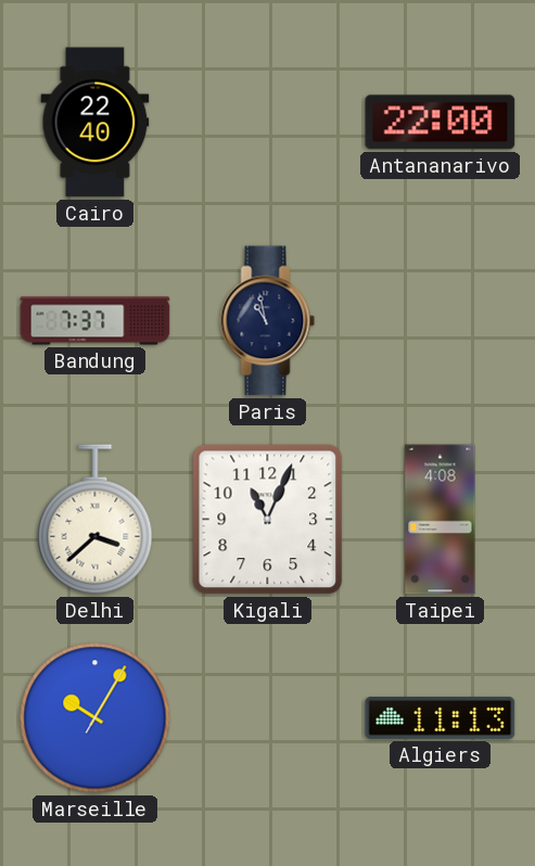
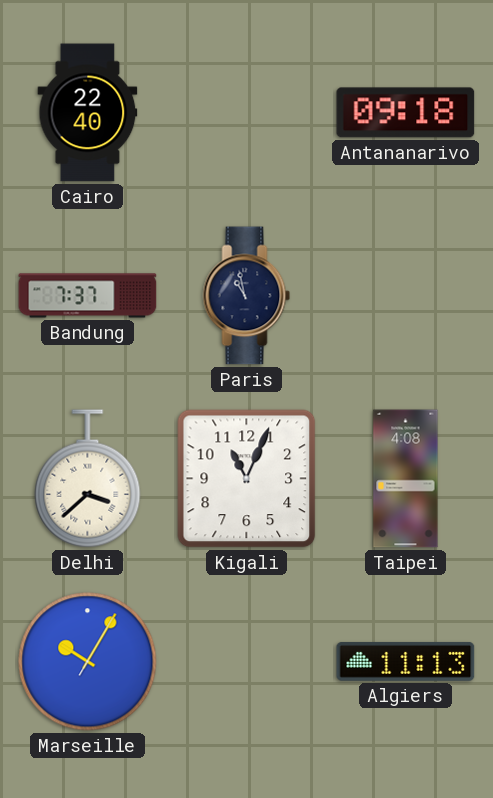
Antananarivo: 22:00 -> 09:18
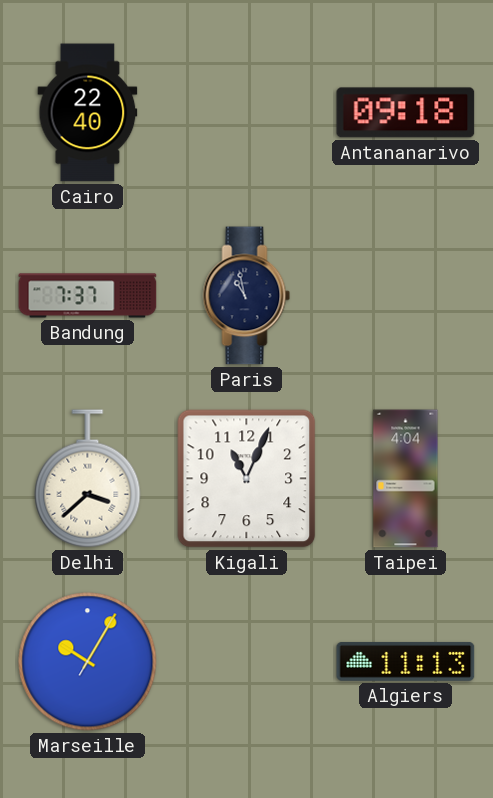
Taipei: 4:08 -> 4:04
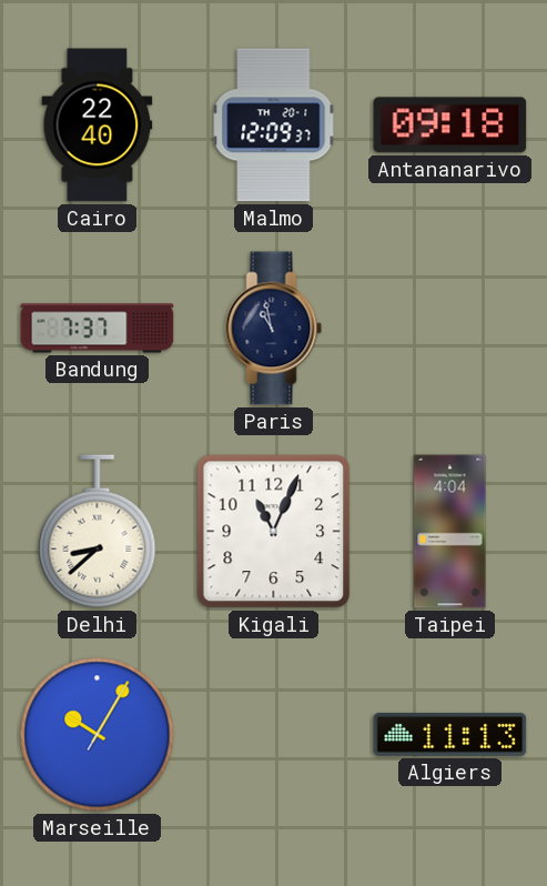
Malmo: none -> 12:09
Delhi: 3:38 -> 8:38
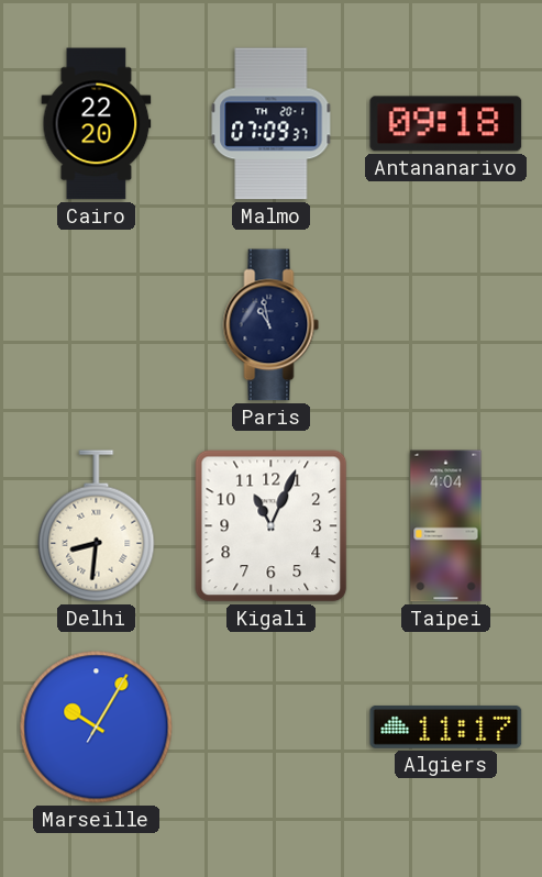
Cairo: 22:40 -> 22:20
Malmo: 12:09 -> 07:09
Bandung: 7:37 -> none
Delhi: 8:38 -> 8:31
Algiers: 11:13 -> 11:17
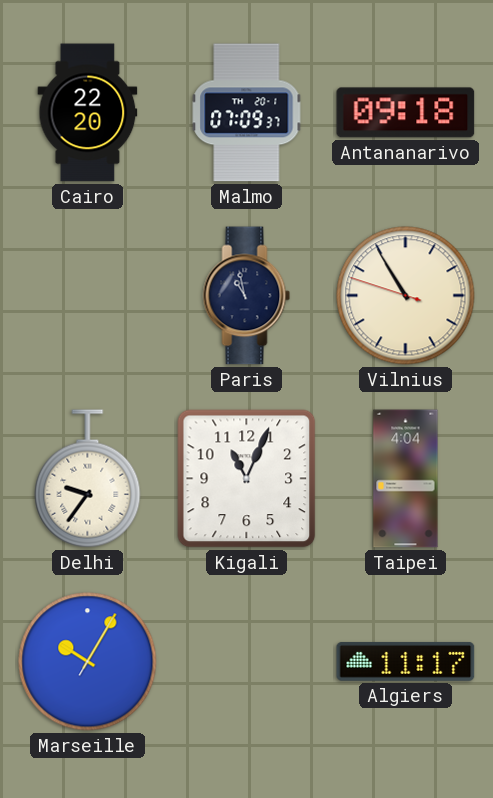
Vilnius: none -> 10:54
Delhi: 8:31 -> 9:36
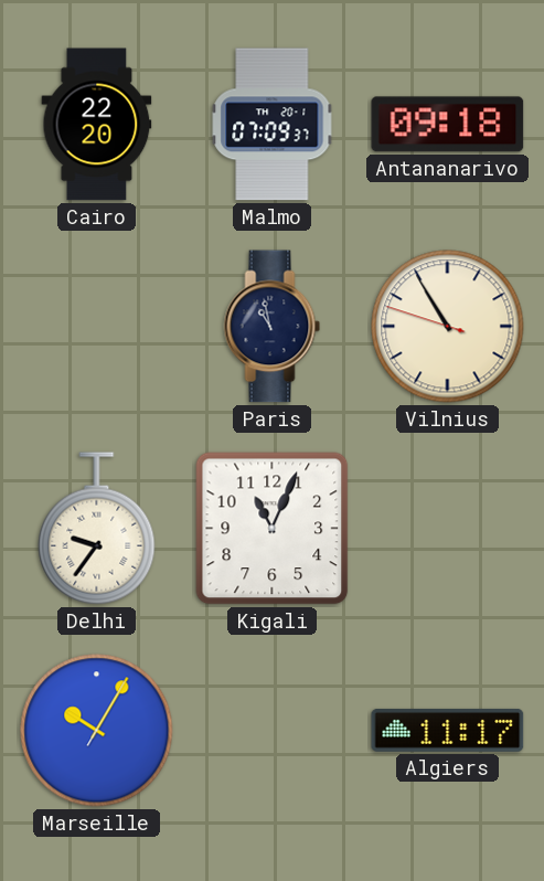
Taipei: 4:04 -> none
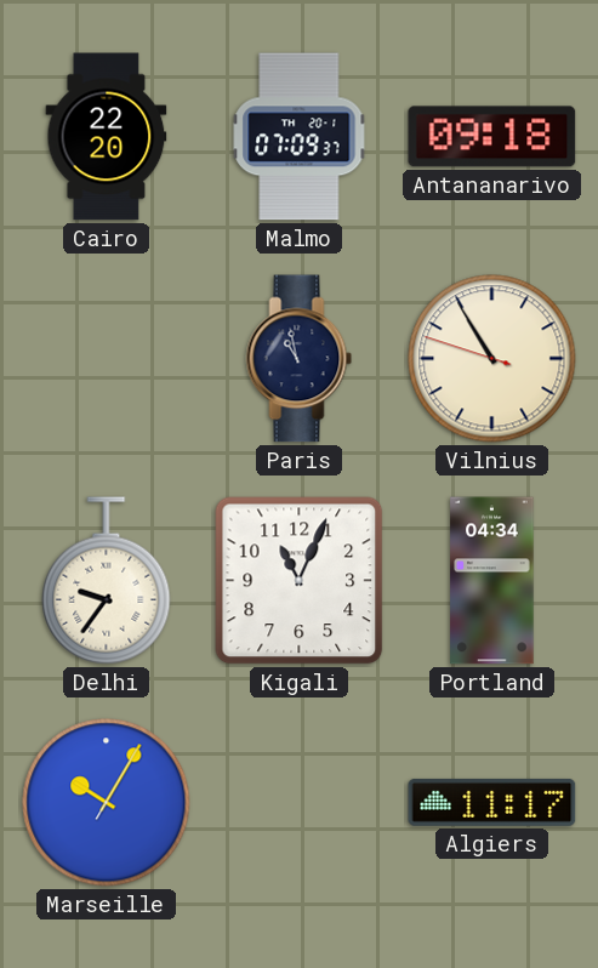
Portland: none -> 04:34
